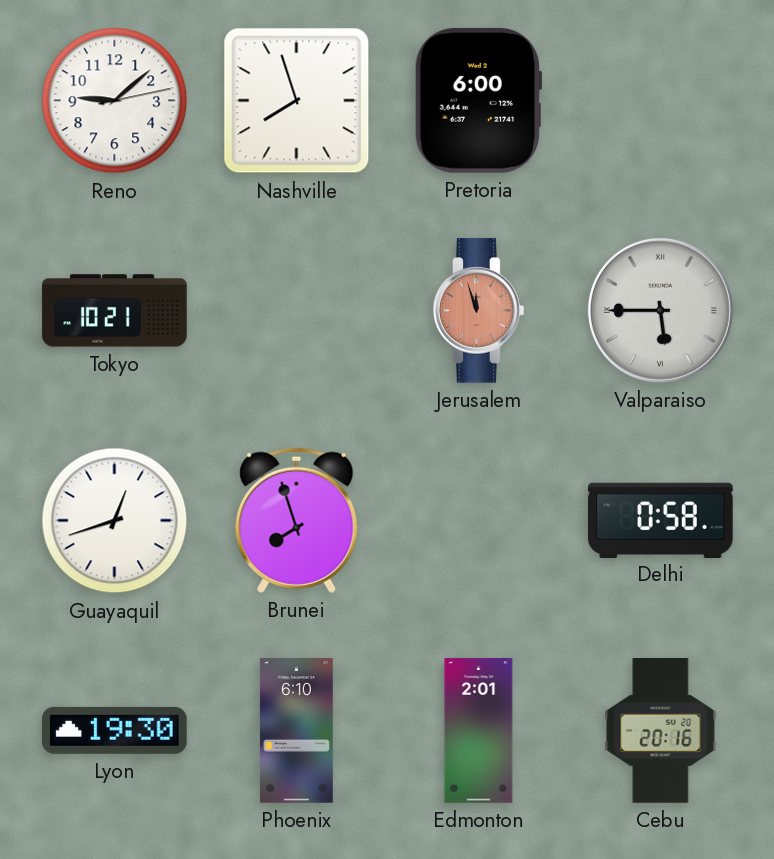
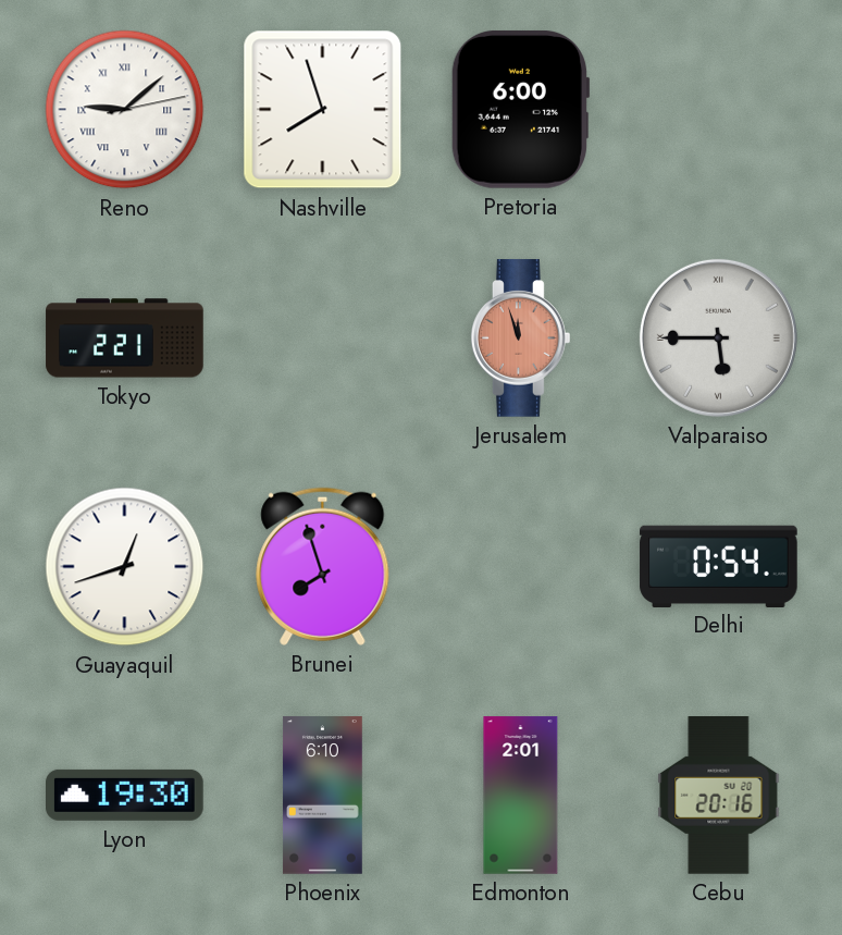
Reno numerals: Arabic -> Roman
Tokyo: 10:21 -> 2:21
Delhi: 0:58 -> 0:54
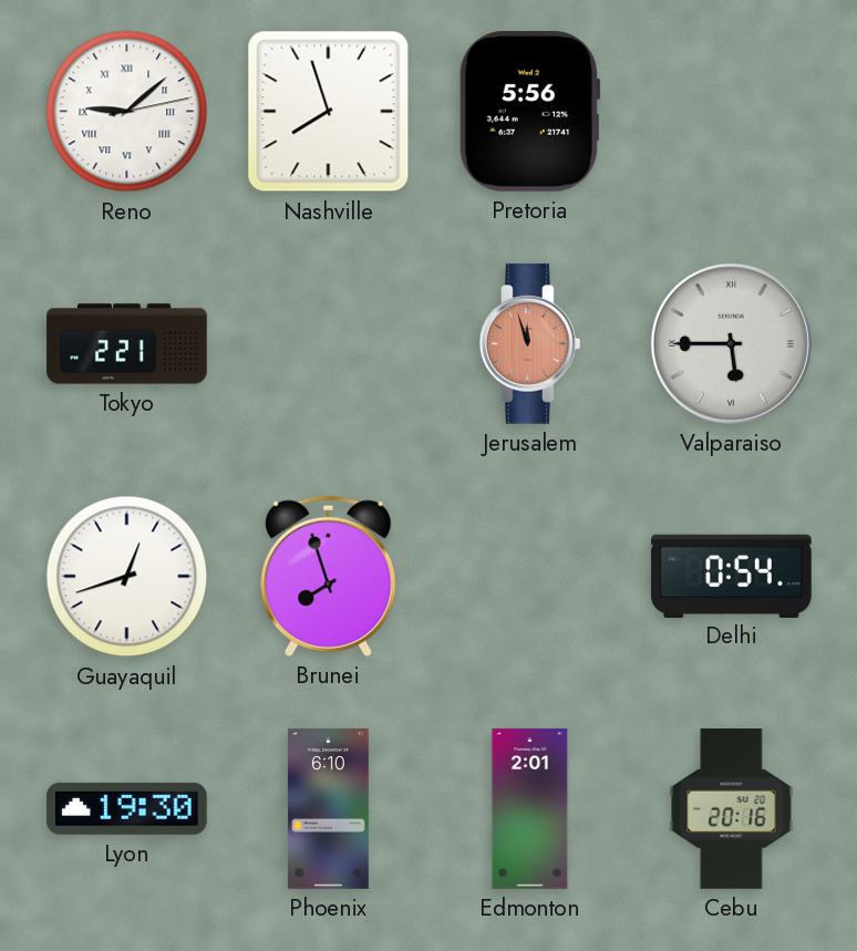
Pretoria: 6:00 -> 5:56
